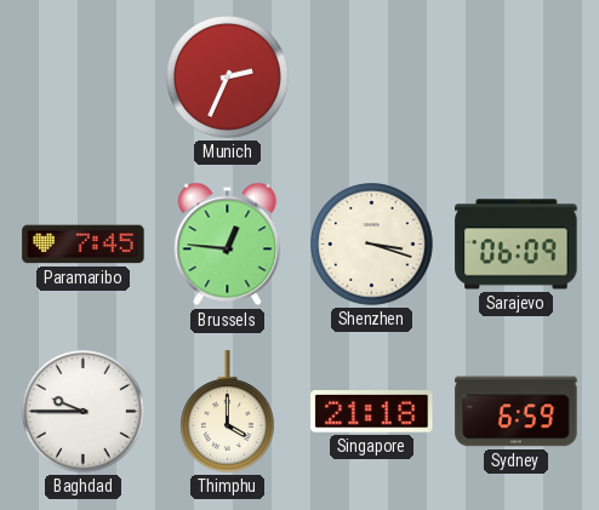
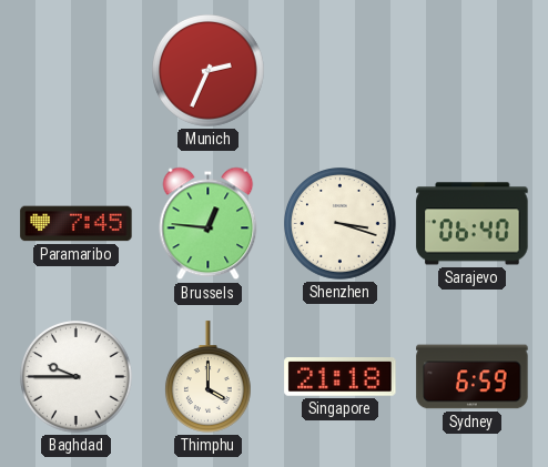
Sarajevo: 06:09 -> 06:40
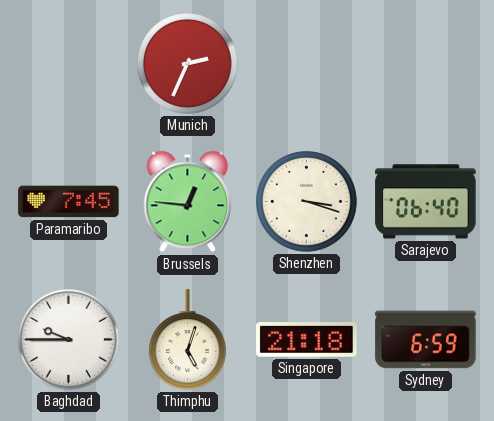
Thimphu: 4:00 -> 5:03
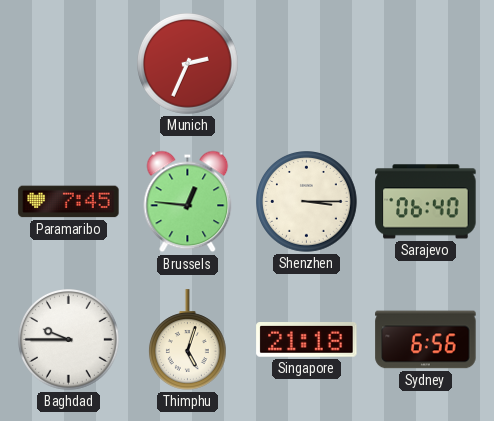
Shenzhen: 3:18 -> 3:15
Sydney: 6:59 -> 6:56
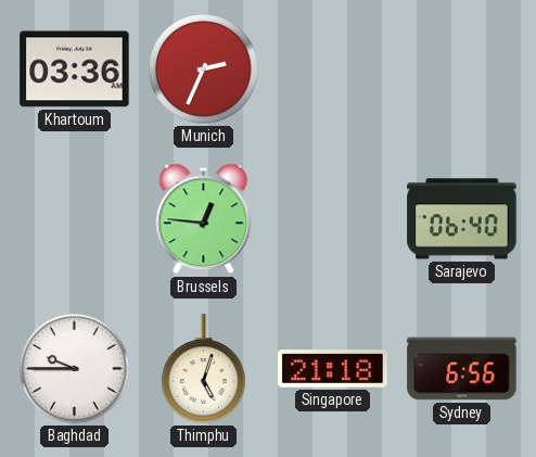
Khartoum: none -> 03:36
Paramaribo: 7:45 -> none
Shenzhen: 3:15 -> none
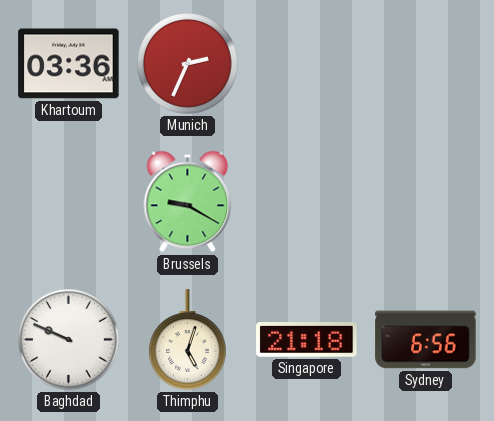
Brussels: 12:46 -> 9:20
Sarajevo: 06:40 -> none
Baghdad: 9:45 -> 9:49
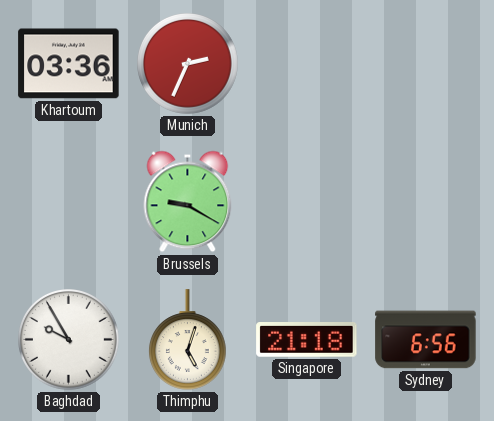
Baghdad: 9:49 -> 9:55
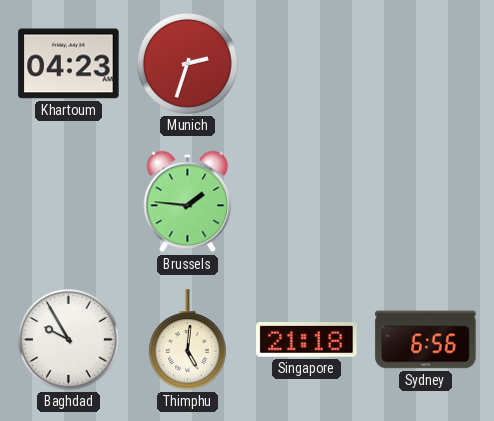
Khartoum: 03:36 -> 04:23
Munich: 2:34 -> 2:33
Brussels: 9:20 -> 1:46
Thimphu: 5:03 -> 5:01
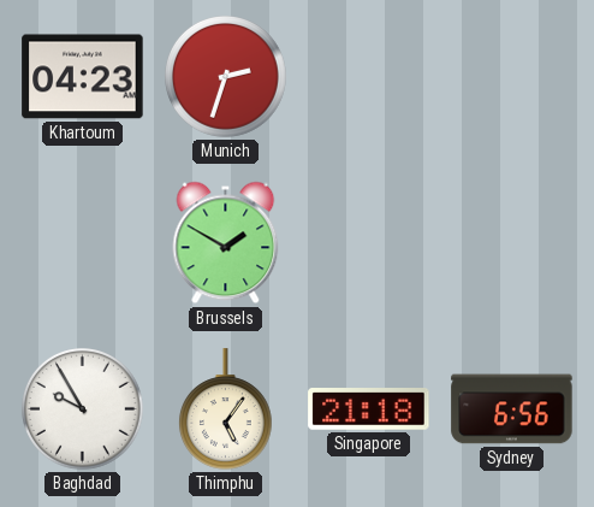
Brussels: 1:46 -> 1:50
Thimphu: 5:01 -> 5:06
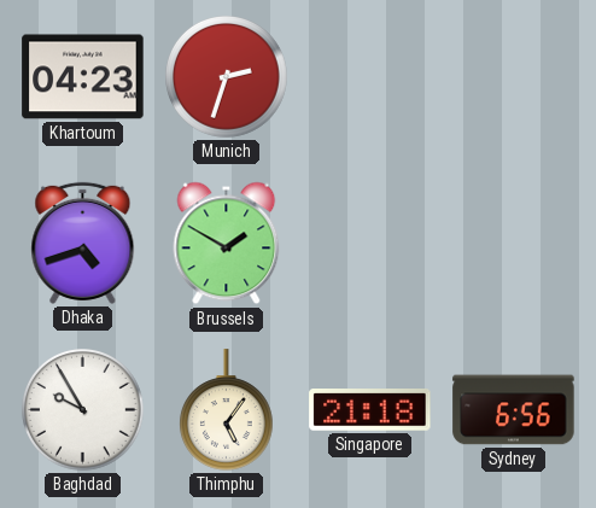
Dhaka: none -> 4:42
